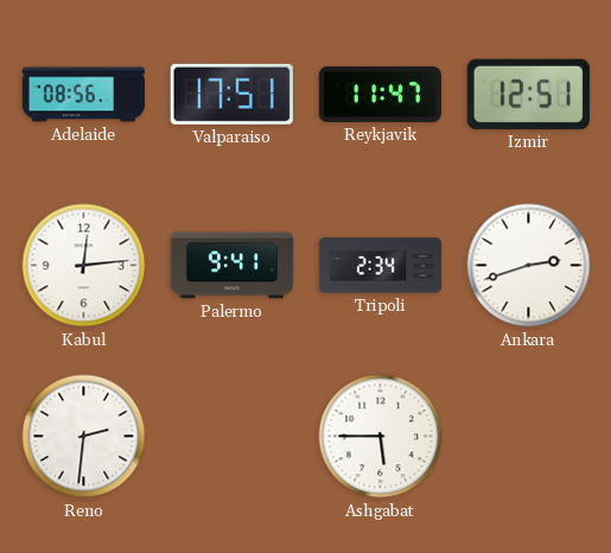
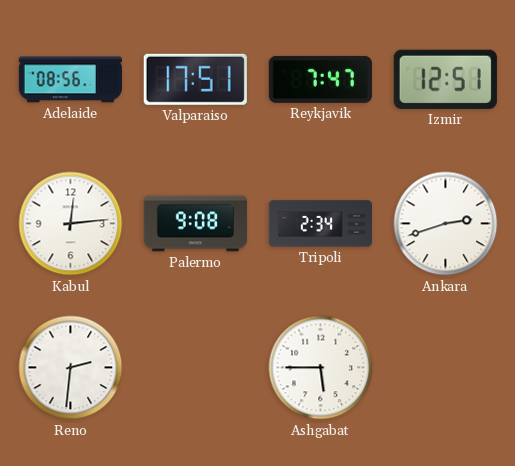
Reykjavik: 11:47 -> 7:47
Palermo: 9:41 -> 9:08
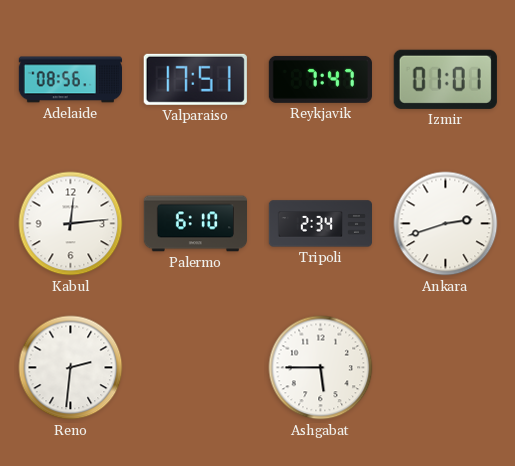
Izmir: 12:51 -> 01:01
Palermo: 9:08 -> 6:10
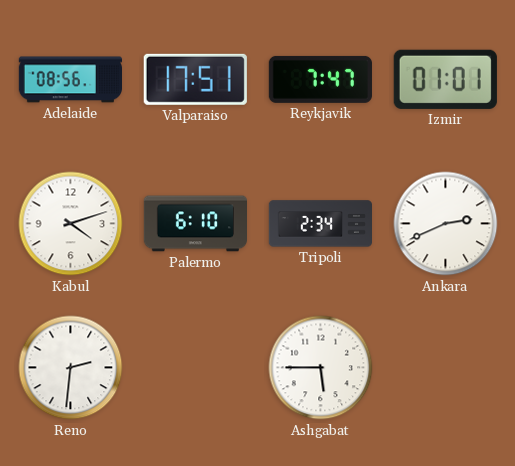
Kabul: 12:14 -> 4:12
Ankara: 2:42 -> 2:41
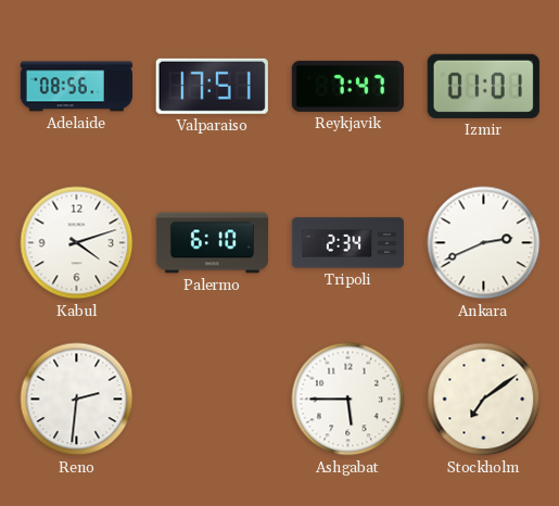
Stockholm: none -> 7:09
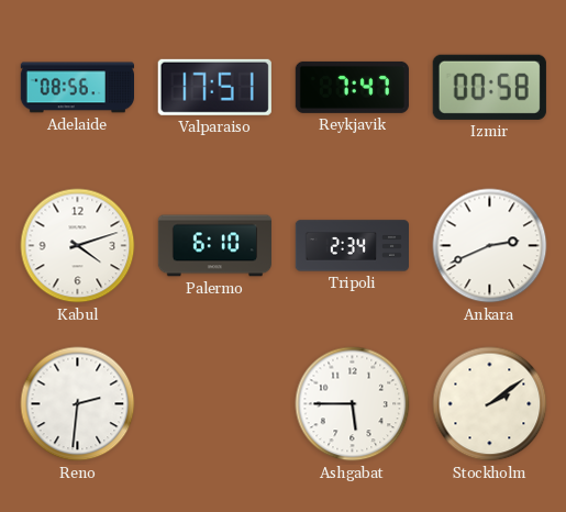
Izmir: 01:01 -> 00:58
Stockholm: 7:09 -> 2:09
